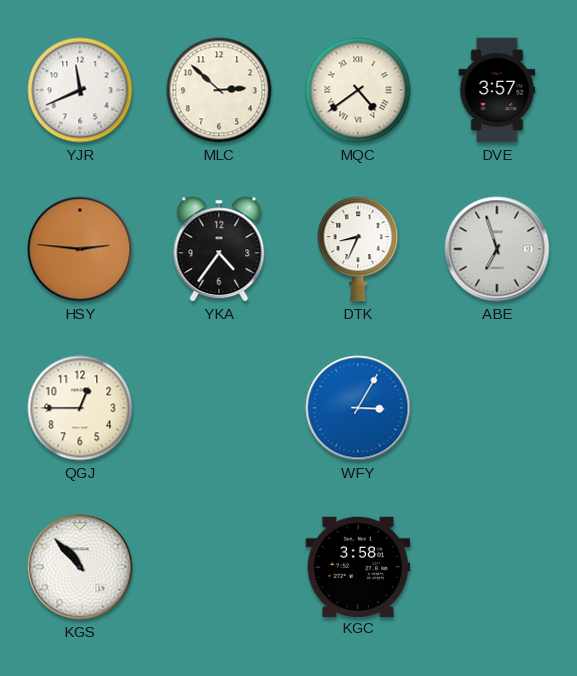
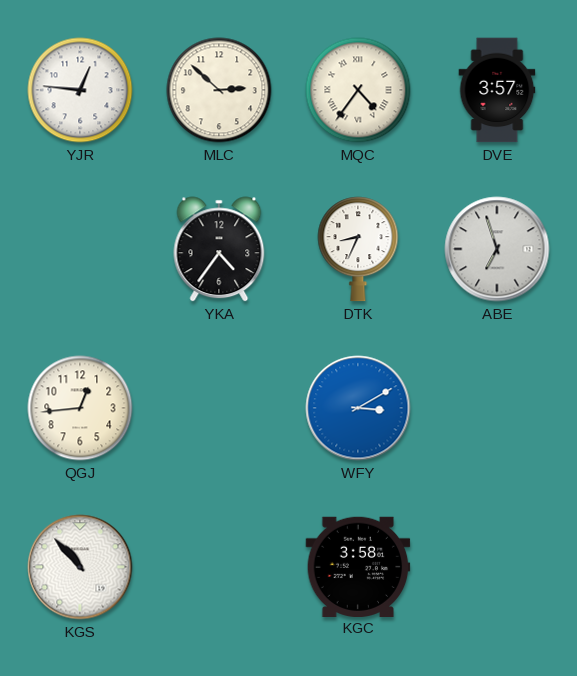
YJR: 11:41 -> 12:46
MQC: 4:39 -> 4:36
HSY: 2:46 -> none
QGJ: 12:45 -> 12:44
WFY: 3:05 -> 3:10
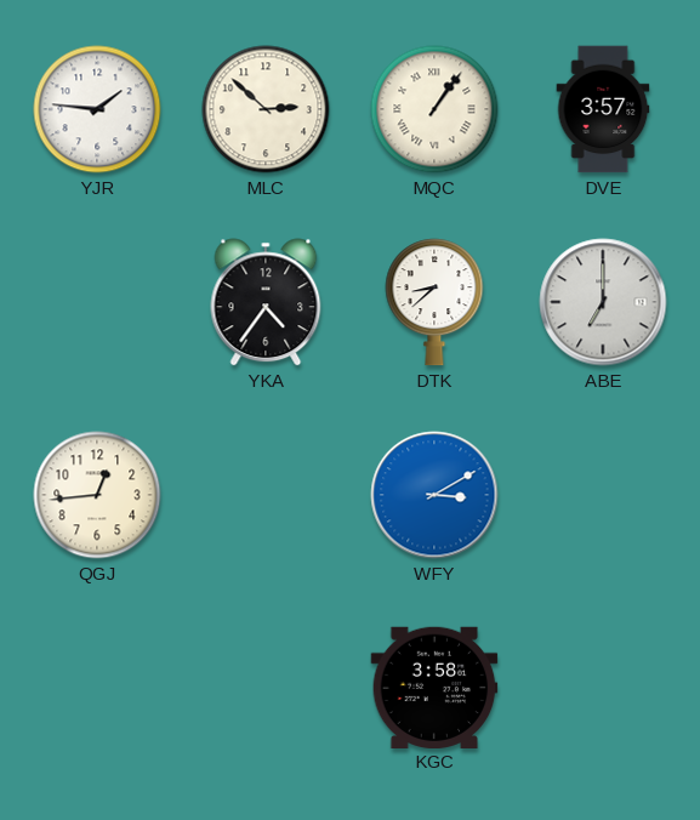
YJR: 12:46 -> 1:46
MQC: 4:36 -> 1:06
DTK: 8:34 -> 8:38
ABE: 6:57 -> 7:00
KGS: 10:53 -> none
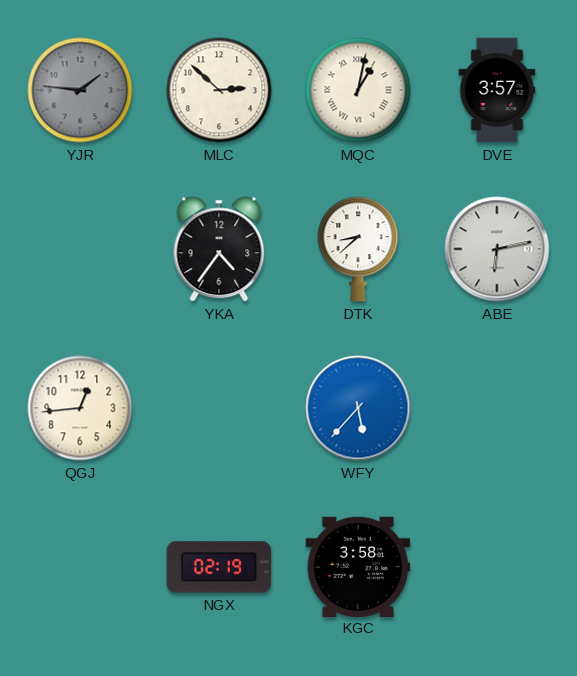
YJR dial: white -> grey
MQC: 1:06 -> 1:02
ABE: 7:00 -> 6:13
WFY: 3:10 -> 5:37
NGX: none -> 02:19
